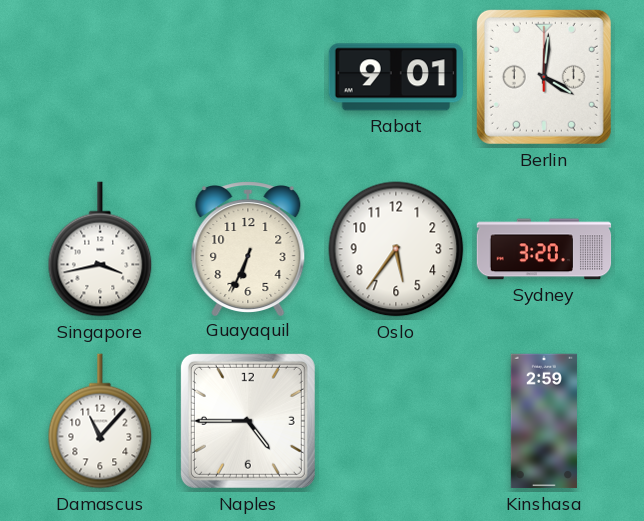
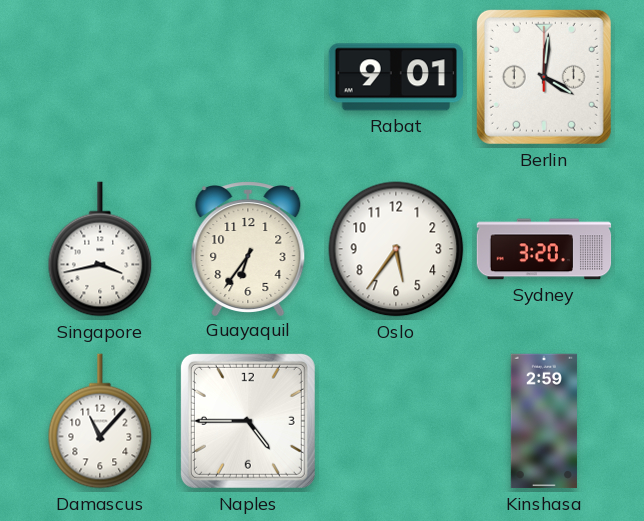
Guayaquil: 6:34 -> 6:36
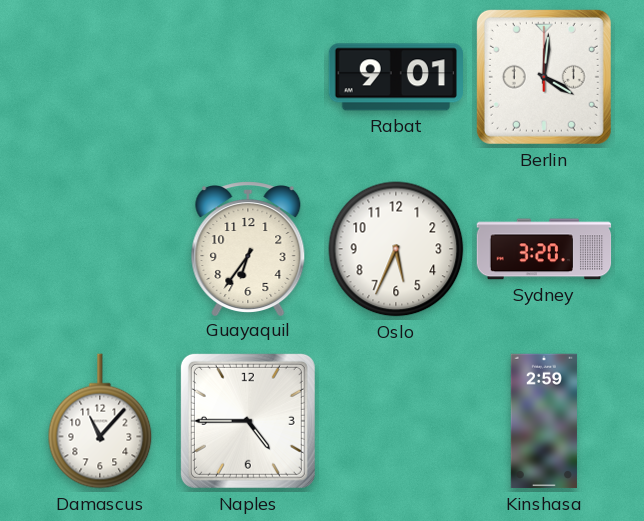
Singapore: 3:43 -> none
Oslo: 5:36 -> 5:34
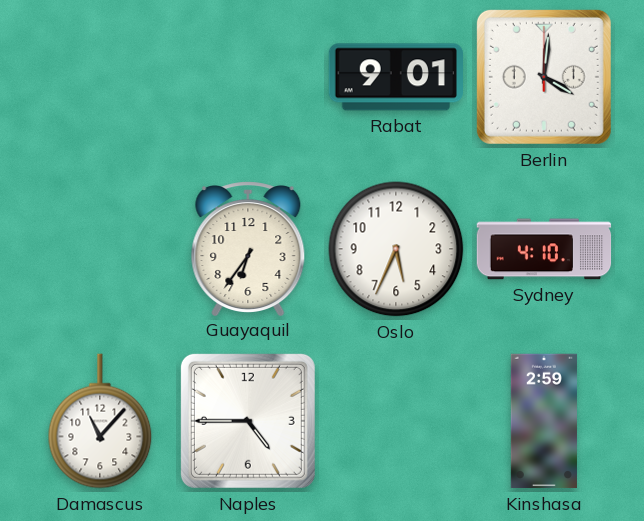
Sydney: 3:20 -> 4:10
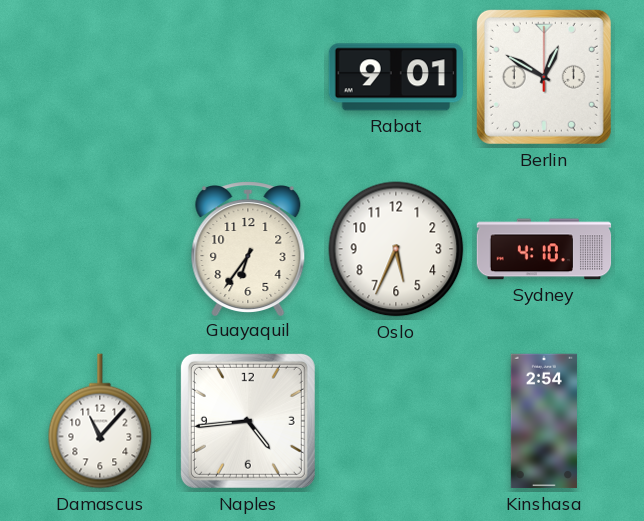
Berlin: 4:01 -> 12:50
Naples: 4:45 -> 4:44
Kinshasa: 2:59 -> 2:54
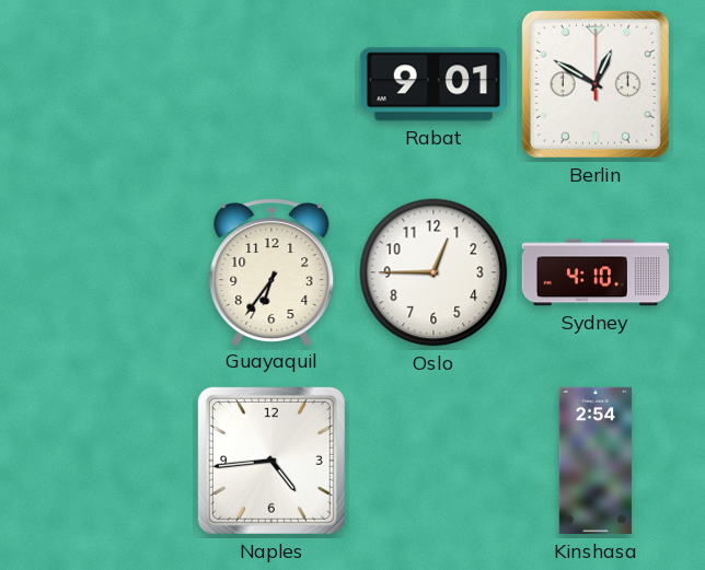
Oslo: 5:34 -> 12:45
Damascus: 11:07 -> none
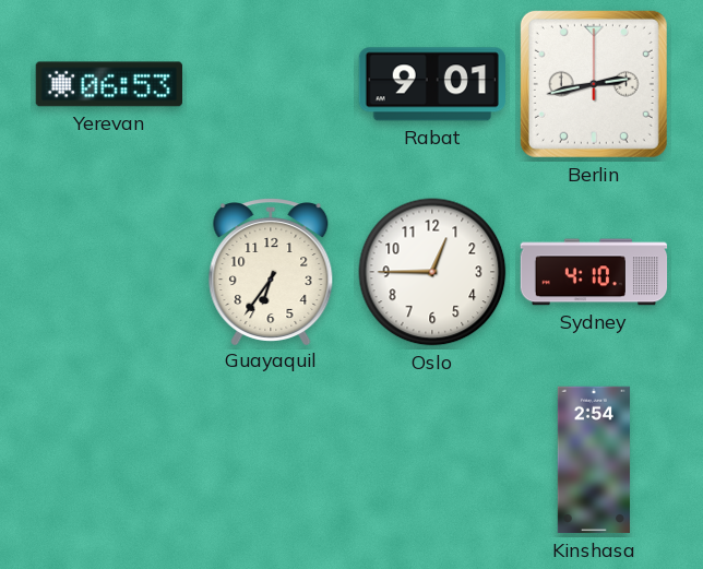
Yerevan: none -> 06:53
Berlin: 12:50 -> 2:43
Naples: 4:44 -> none
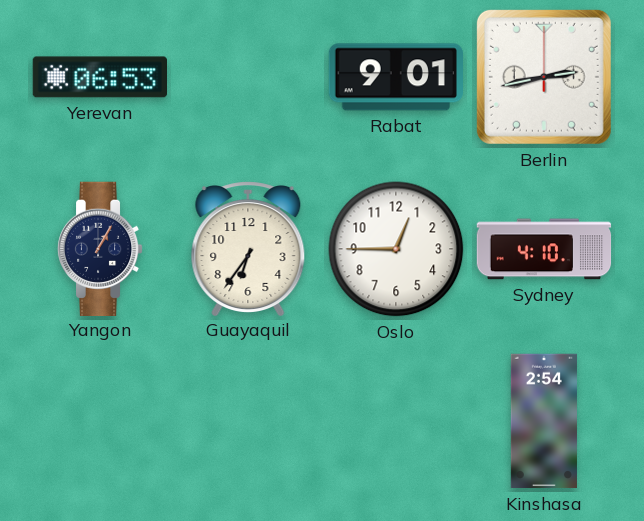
Yangon: none -> 1:05
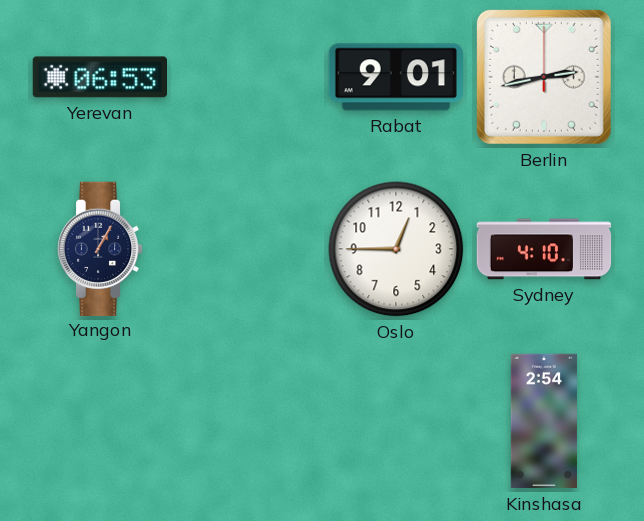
Guayaquil: 6:36 -> none
